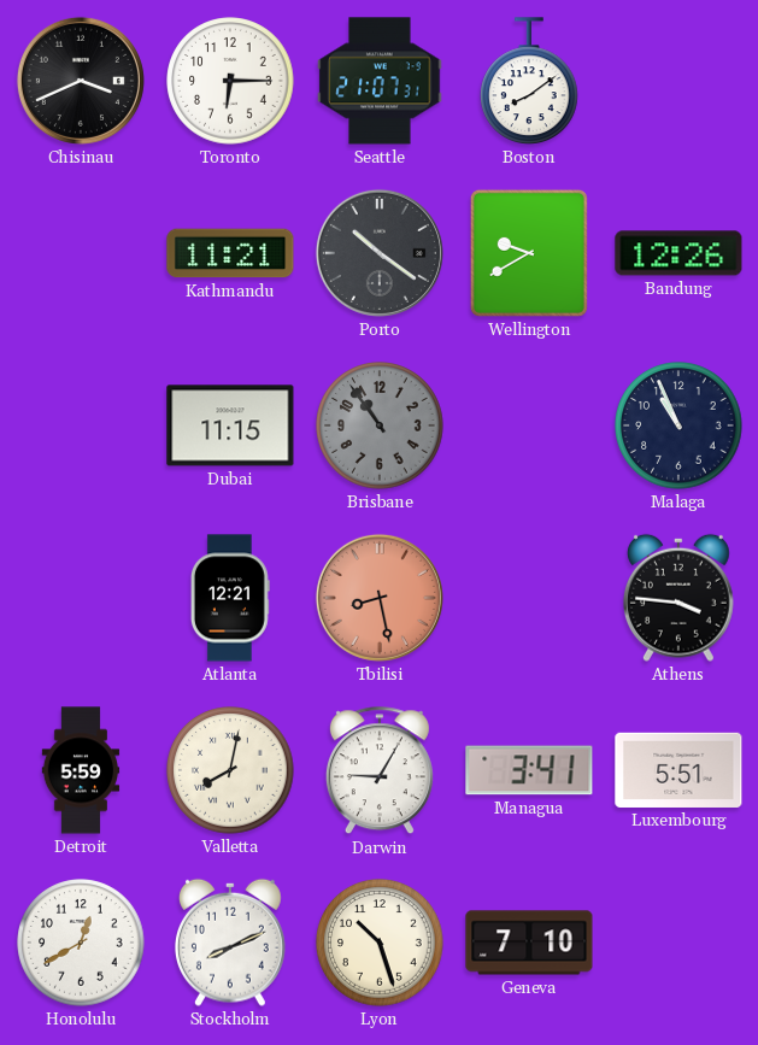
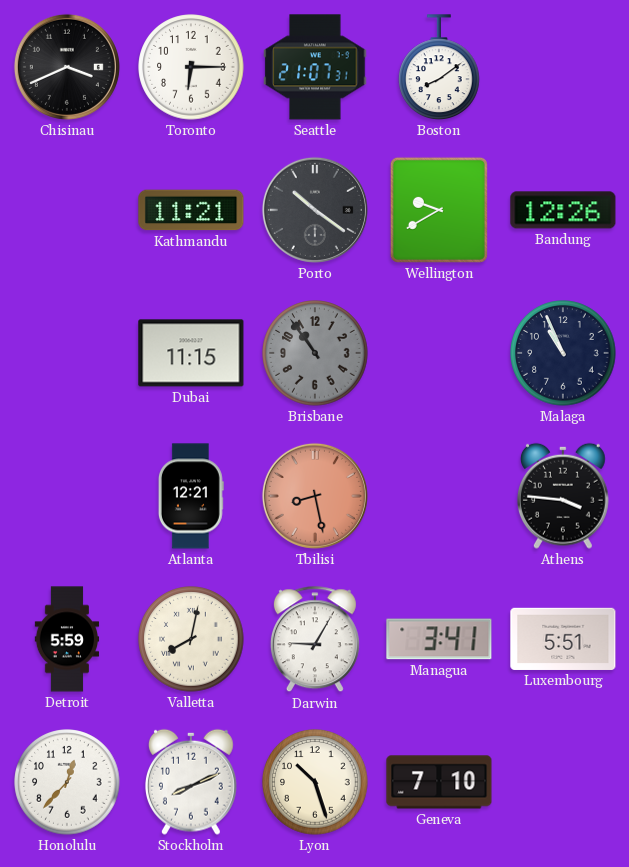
Honolulu: 12:40 -> 12:37
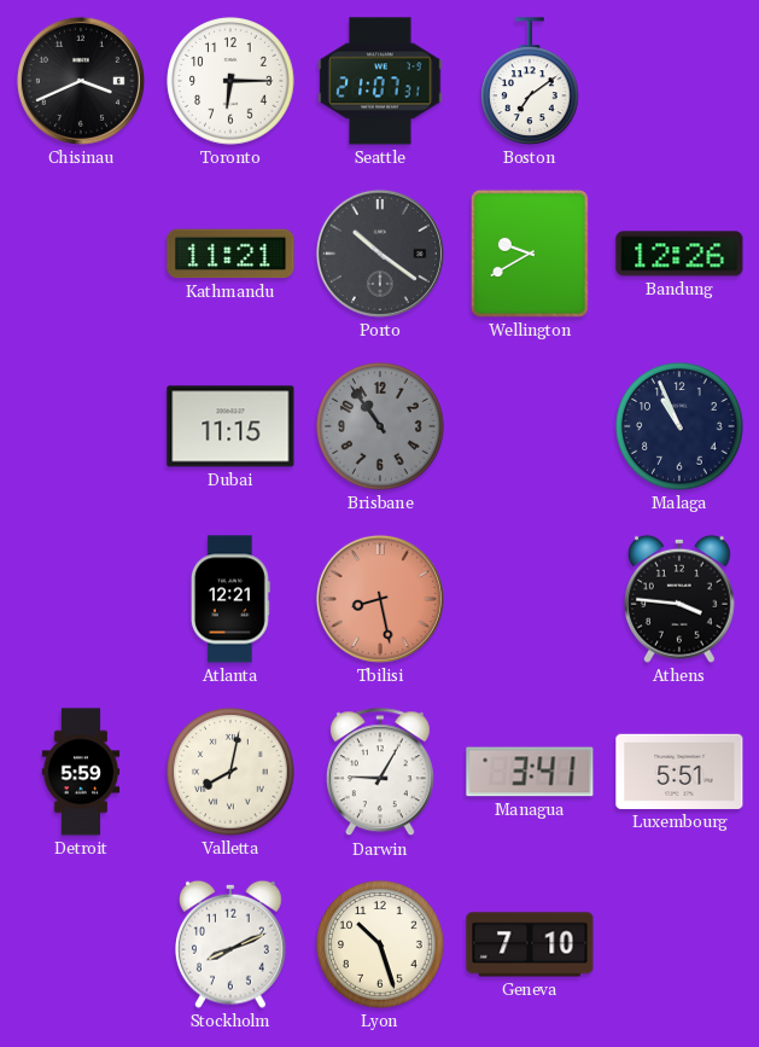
Boston: 8:09 -> 7:09
Honolulu: 12:37 -> none
